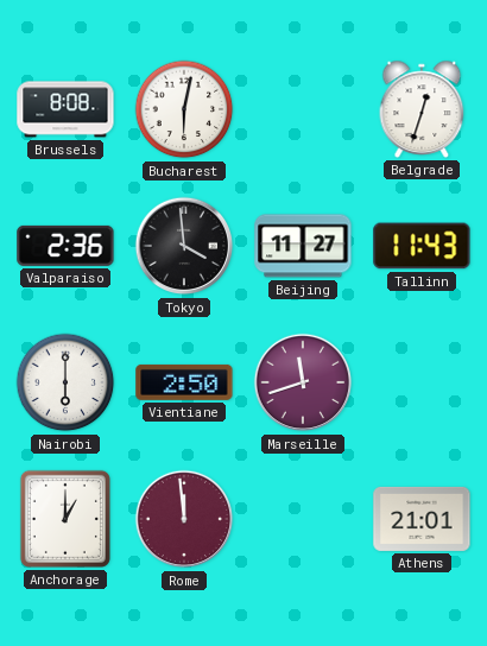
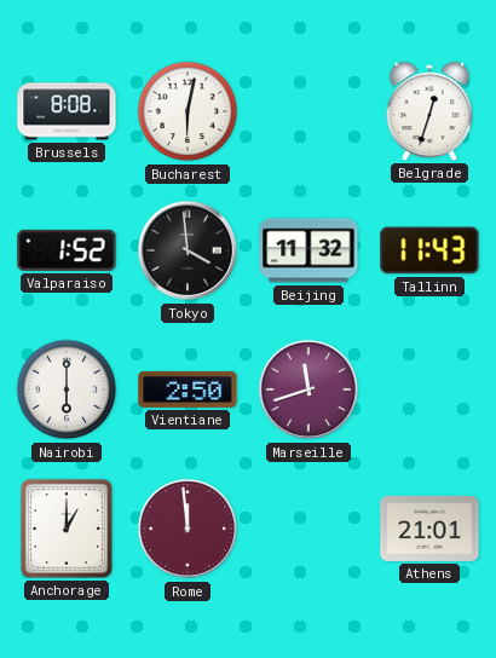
Valparaiso: 2:36 -> 1:52
Beijing: 11:27 -> 11:32
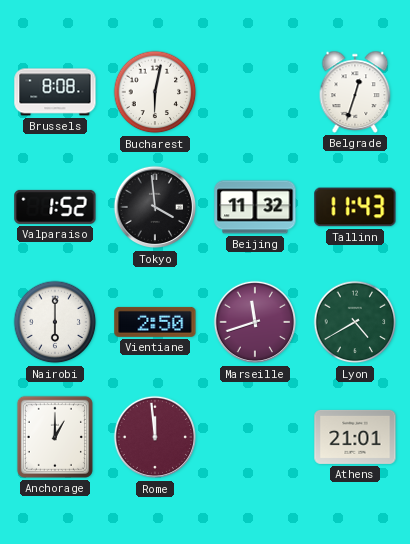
Lyon: none -> 4:40
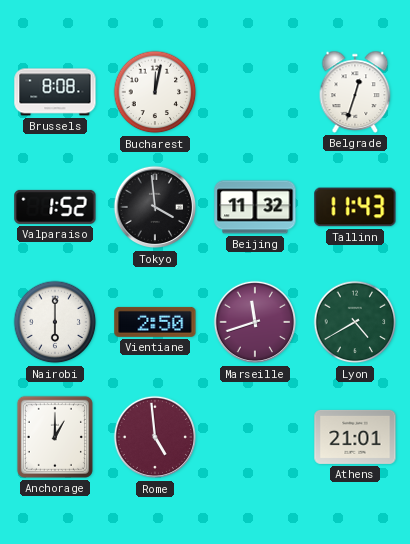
Bucharest: 6:02 -> 12:02
Rome: 11:59 -> 4:59
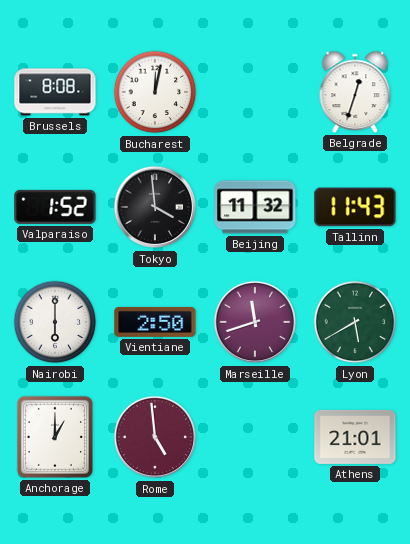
Lyon: 4:40 -> 5:40
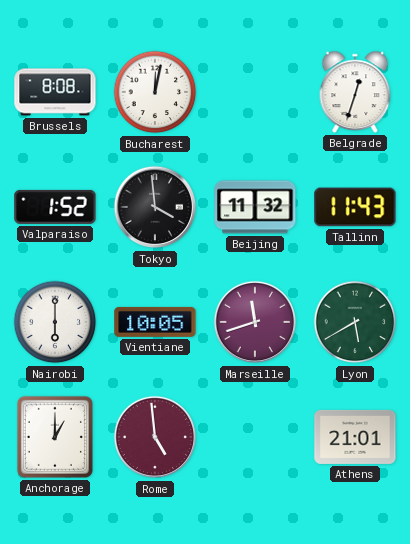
Vientiane: 2:50 -> 10:05
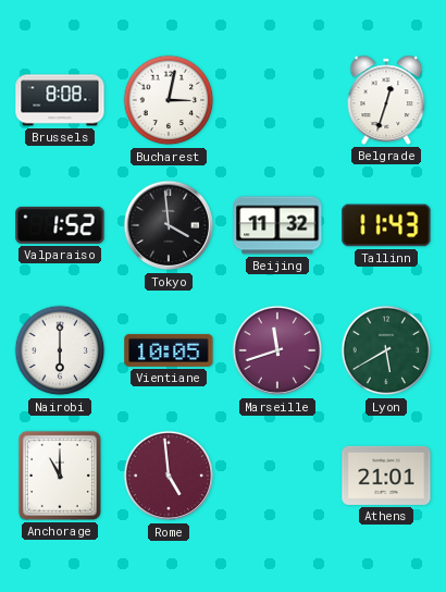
Bucharest: 12:02 -> 3:02
Anchorage: 1:00 -> 11:00
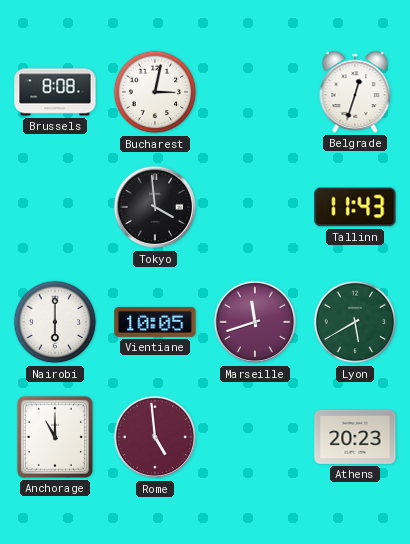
Valparaiso: 1:52 -> none
Beijing: 11:32 -> none
Athens: 21:01 -> 20:23
